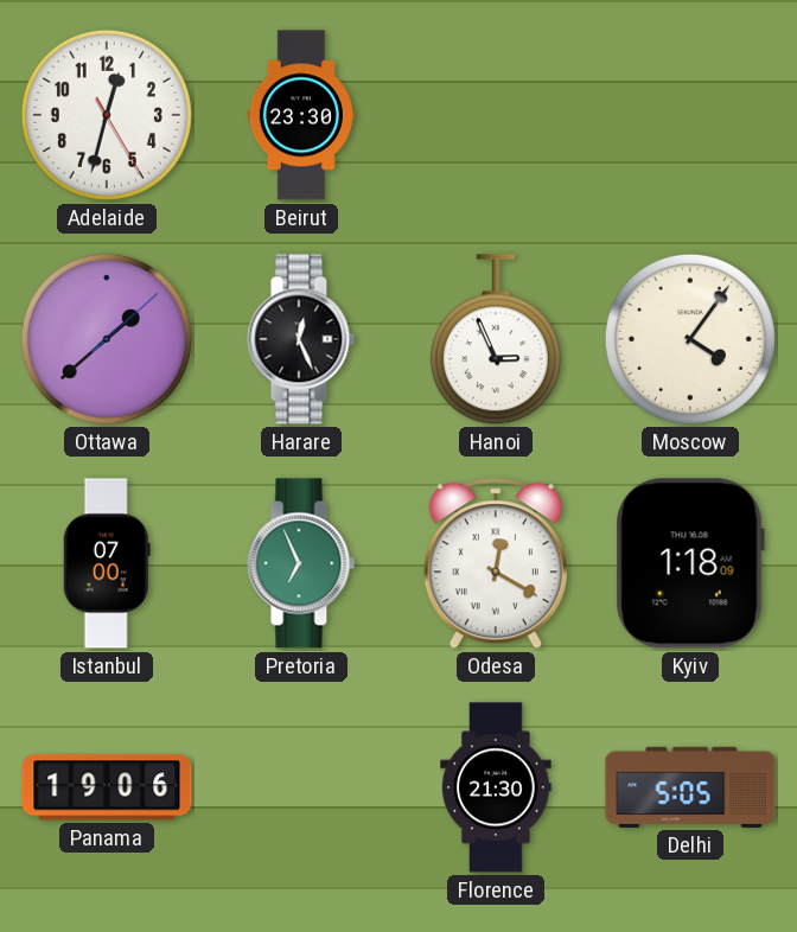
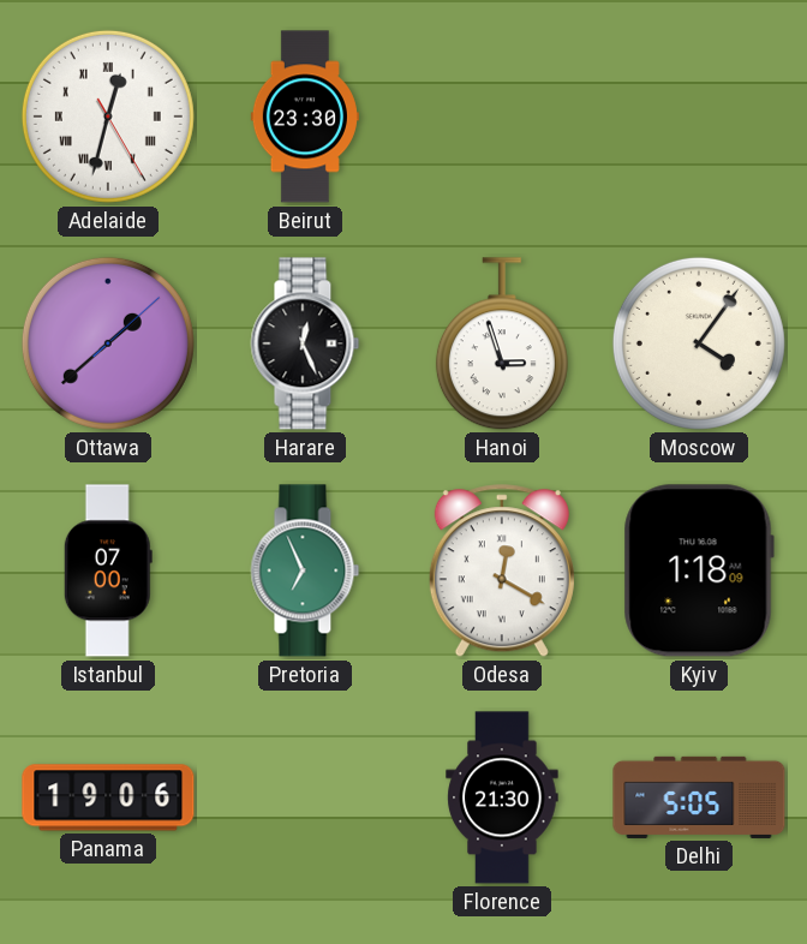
Adelaide numerals: Arabic -> Roman
Hanoi: 2:56 -> 2:57
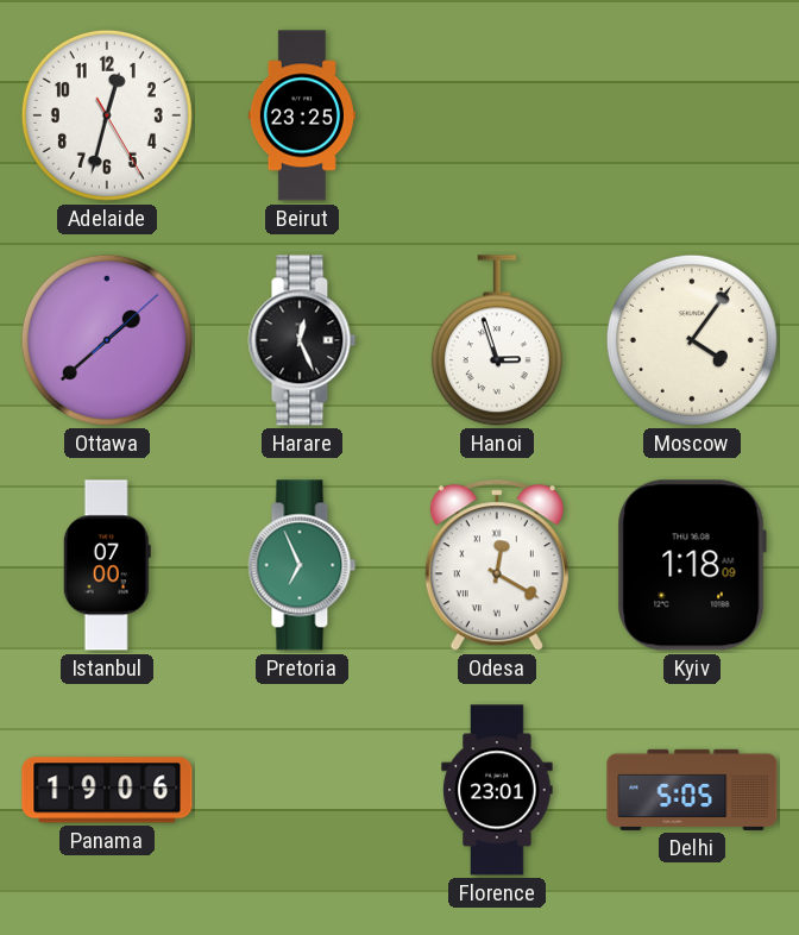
Adelaide numerals: Roman -> Arabic
Beirut: 23:30 -> 23:25
Florence: 21:30 -> 23:01
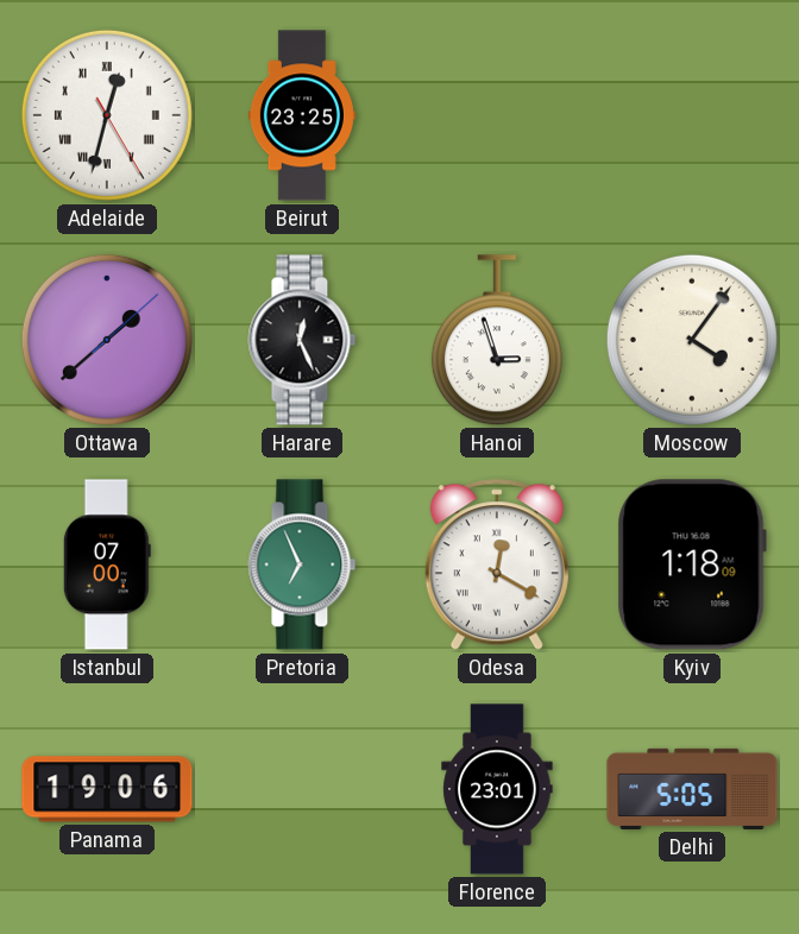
Adelaide numerals: Arabic -> Roman
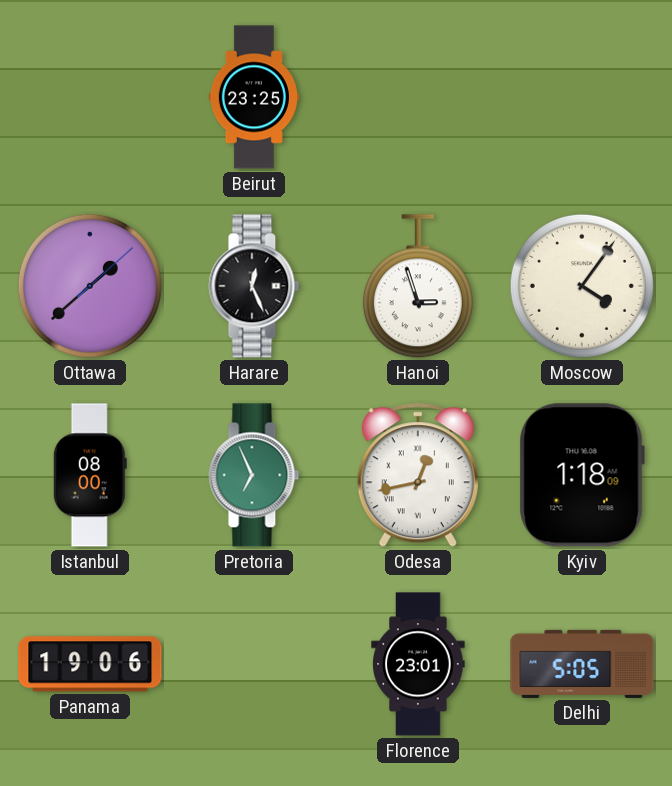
Adelaide: 12:32 -> none
Istanbul: 07:00 -> 08:00
Odesa: 12:20 -> 12:43
